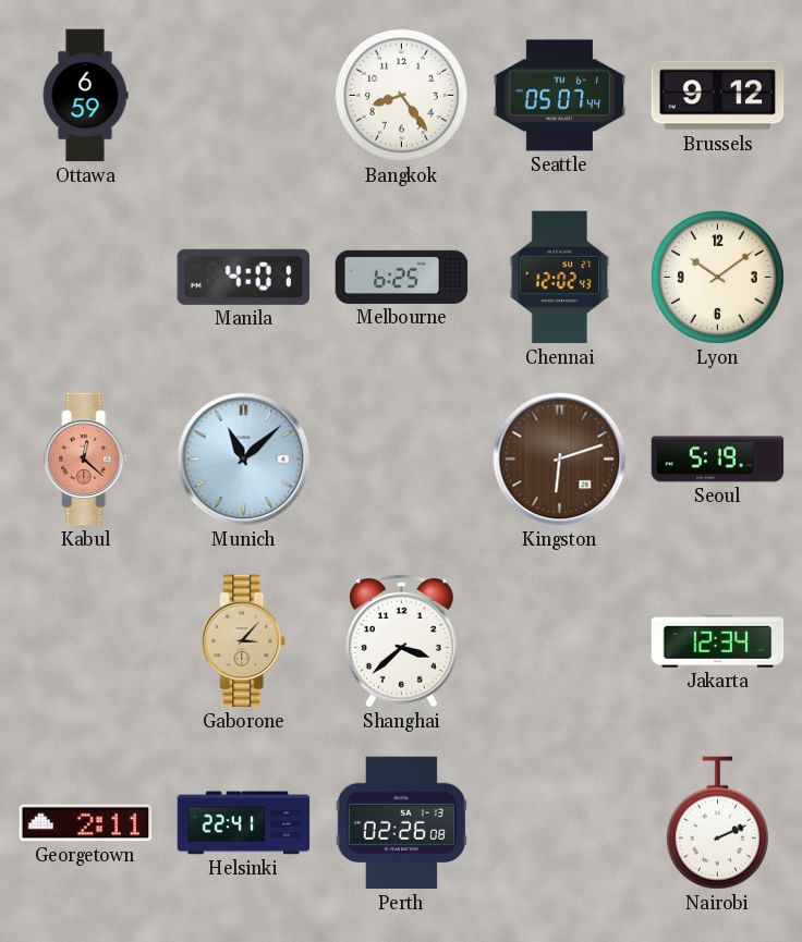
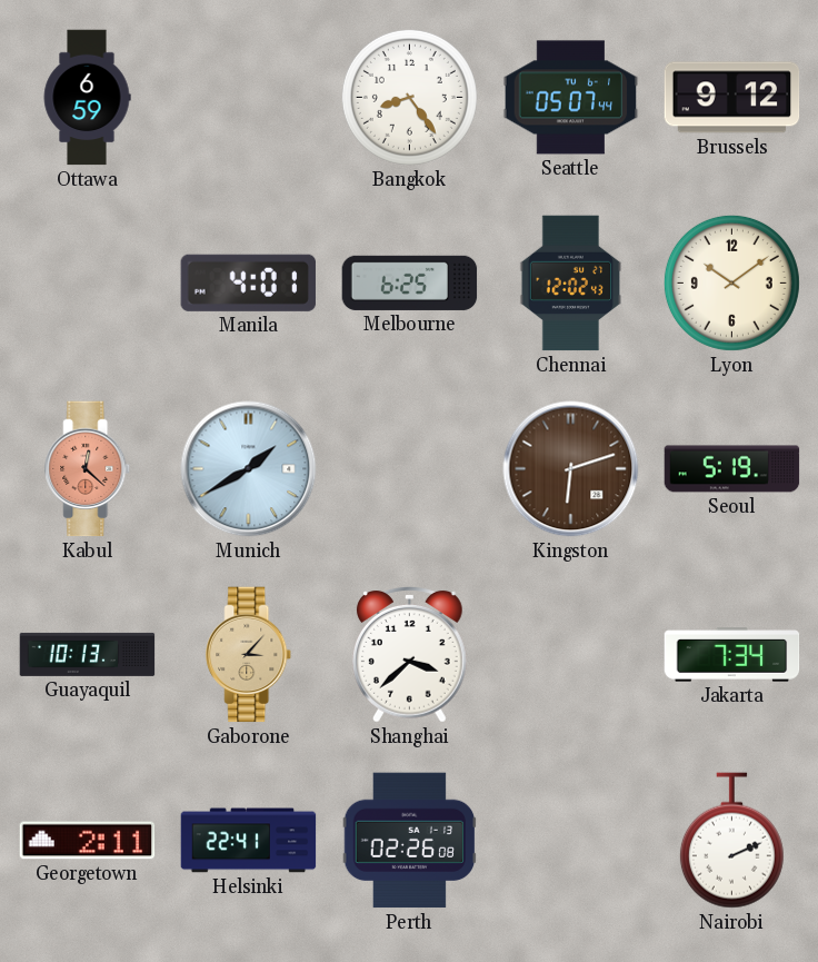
Munich: 11:08 -> 1:40
Guayaquil: none -> 10:13
Jakarta: 12:34 -> 7:34
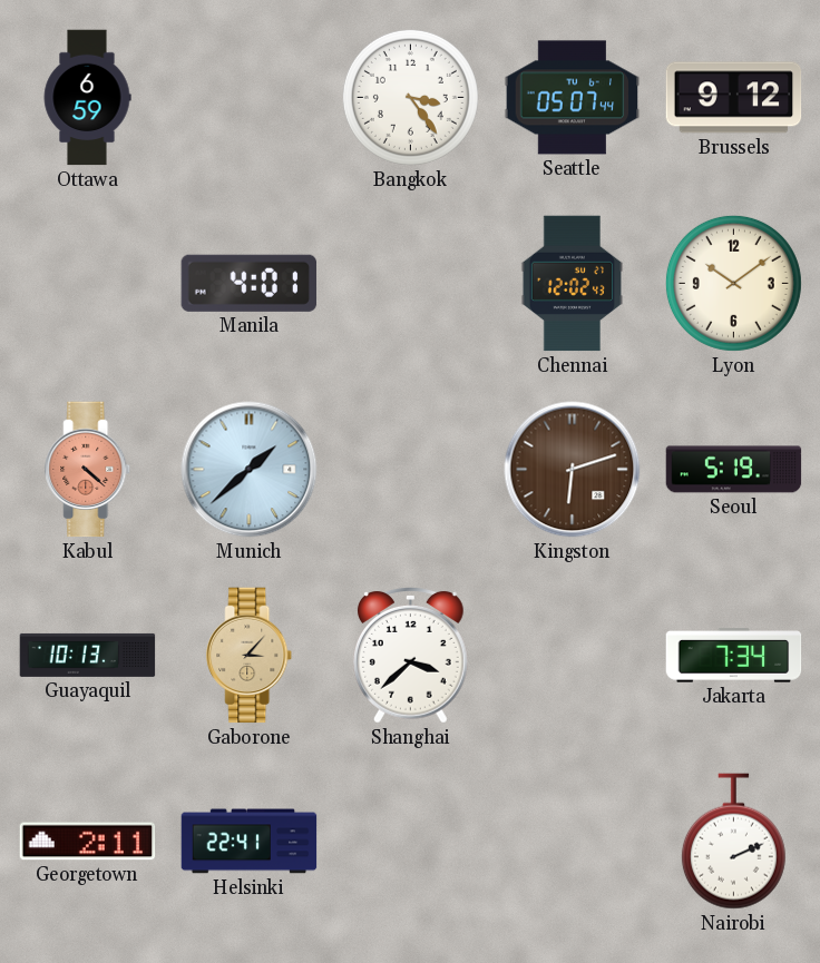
Bangkok: 8:24 -> 3:24
Melbourne: 6:25 -> none
Kabul: 12:22 -> 4:22
Munich: 1:40 -> 1:38
Perth: 02:26 -> none
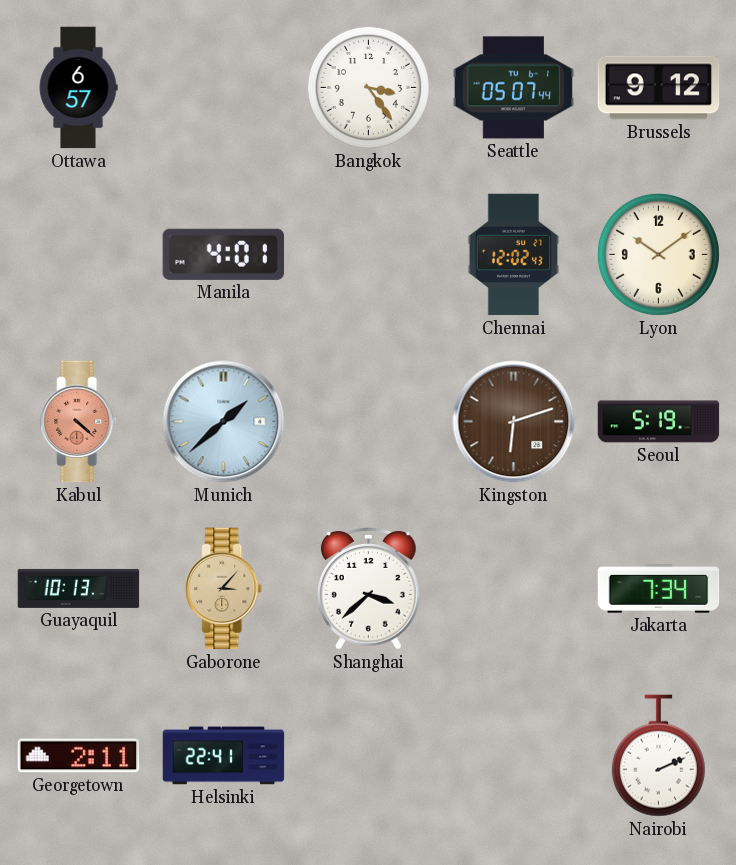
Ottawa: 6:59 -> 6:57
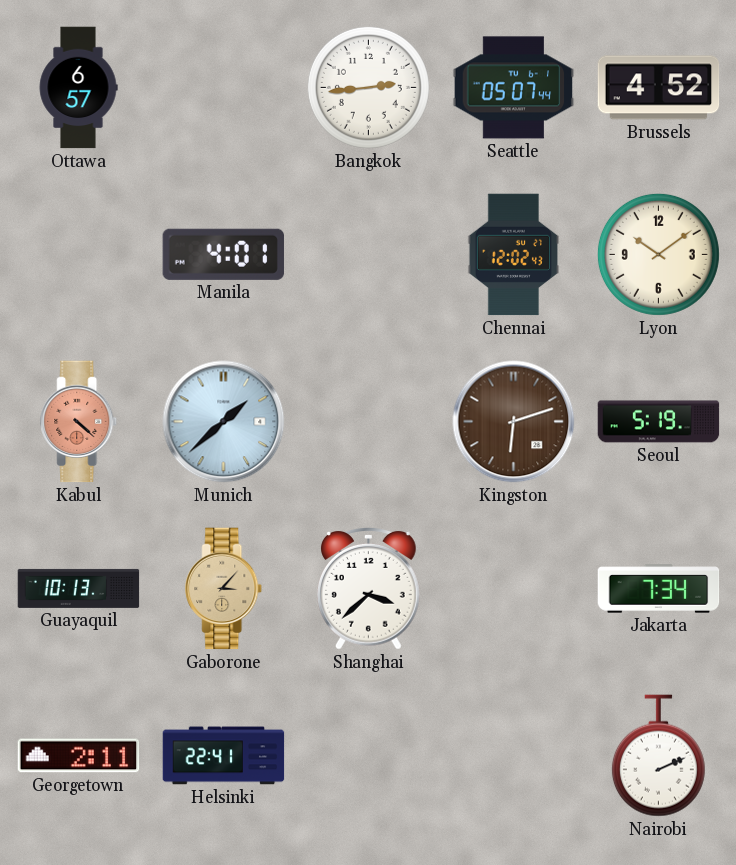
Bangkok: 3:24 -> 2:44
Brussels: 9:12 -> 4:52
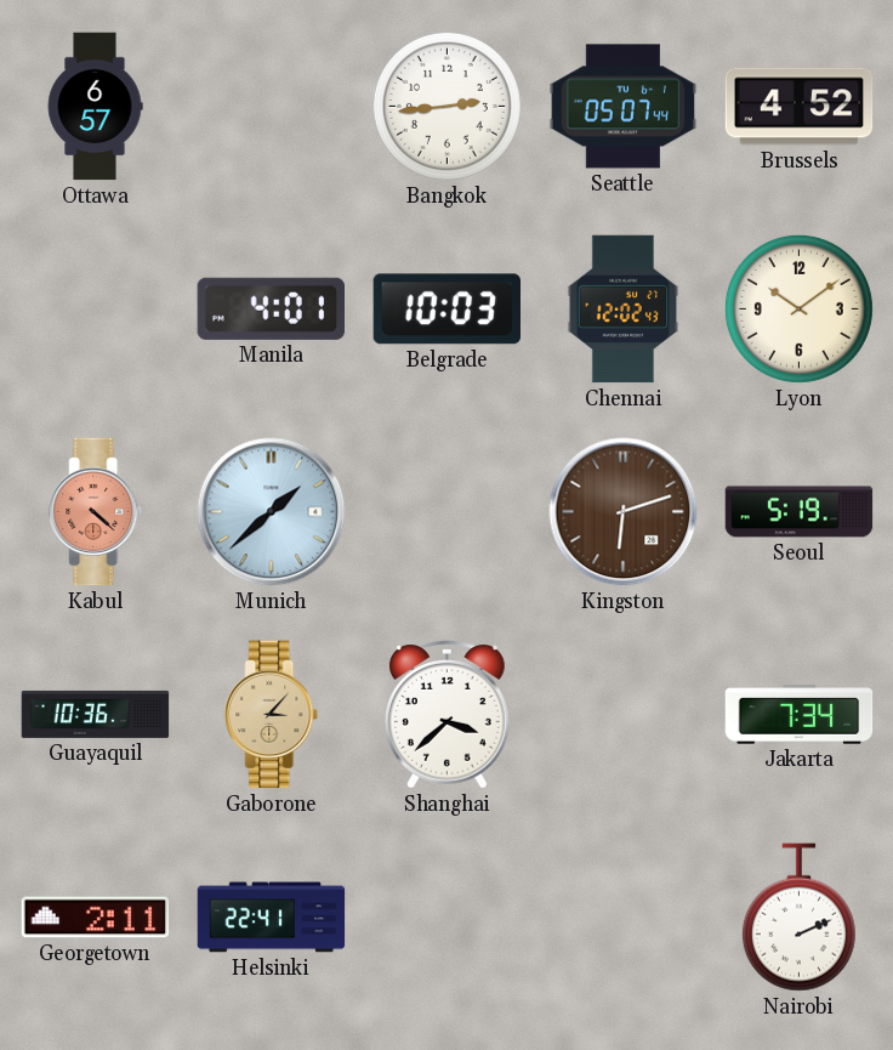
Belgrade: none -> 10:03
Guayaquil: 10:13 -> 10:36
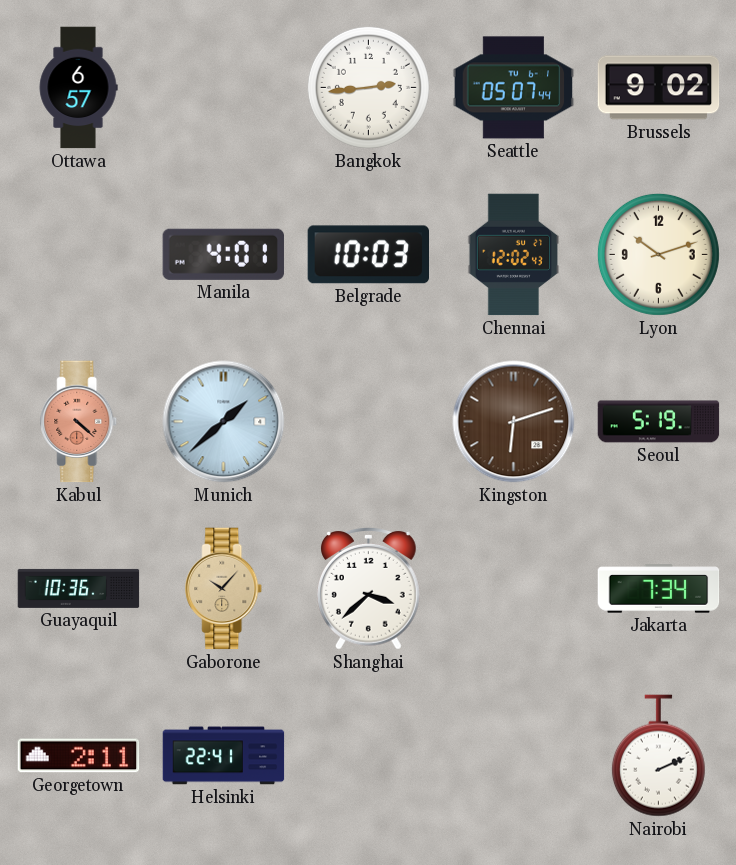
Brussels: 4:52 -> 9:02
Lyon: 10:09 -> 10:12
Gaborone: 3:07 -> 10:07
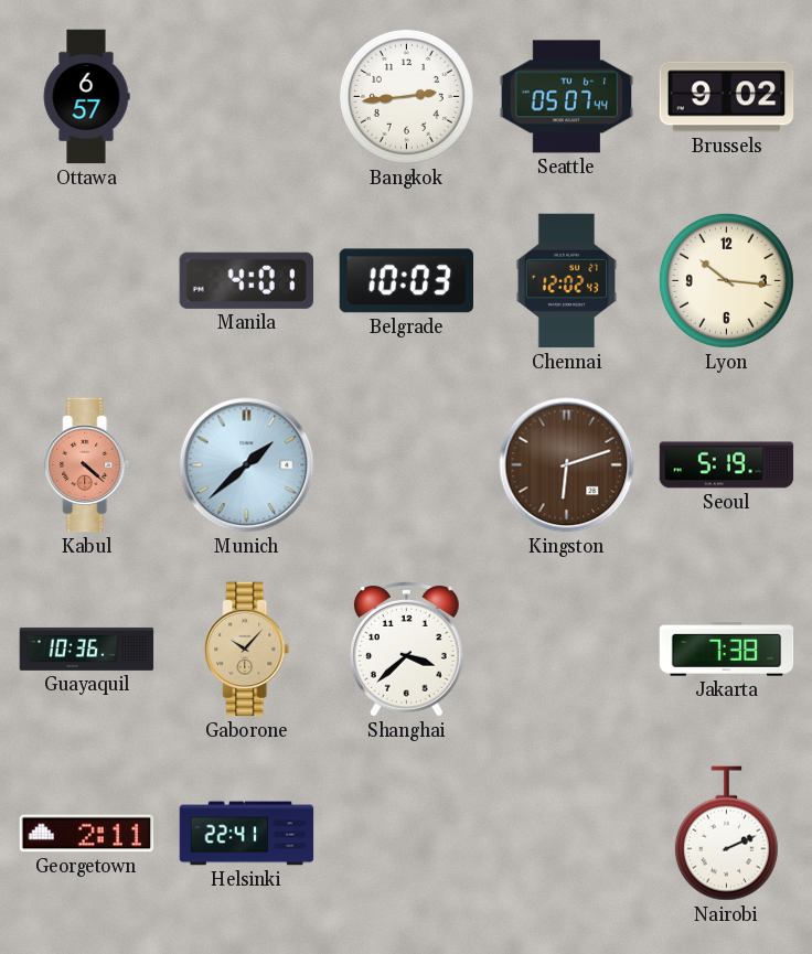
Lyon: 10:12 -> 10:16
Jakarta: 7:34 -> 7:38
